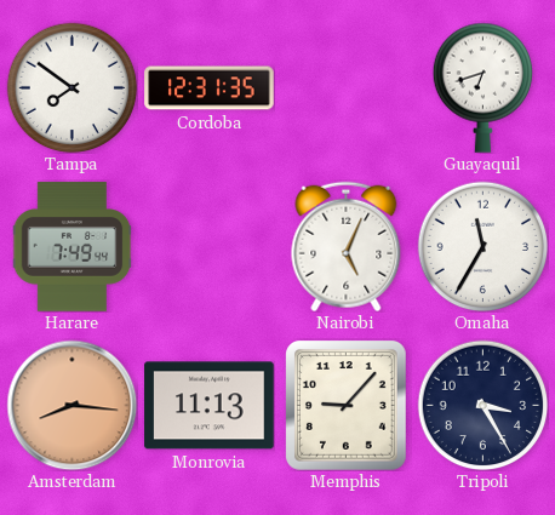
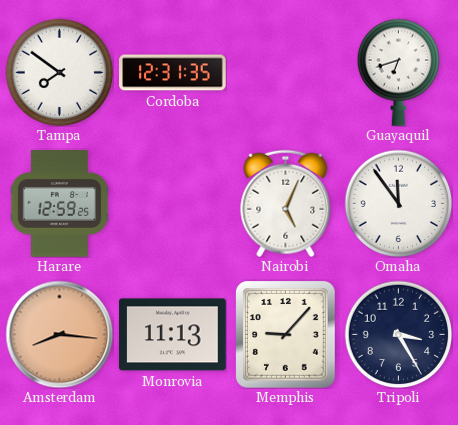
Harare: 7:49 -> 12:59
Omaha: 11:35 -> 11:54
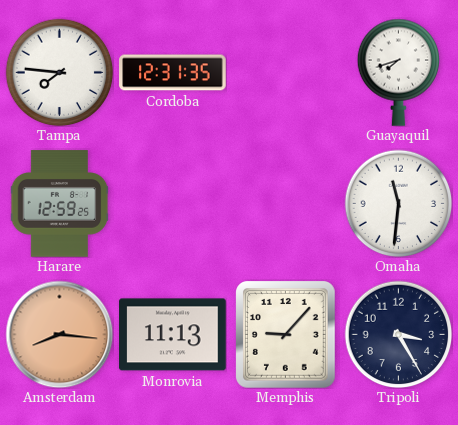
Tampa: 7:51 -> 7:46
Guayaquil: 6:42 -> 7:42
Nairobi: 5:04 -> none
Omaha: 11:54 -> 11:31
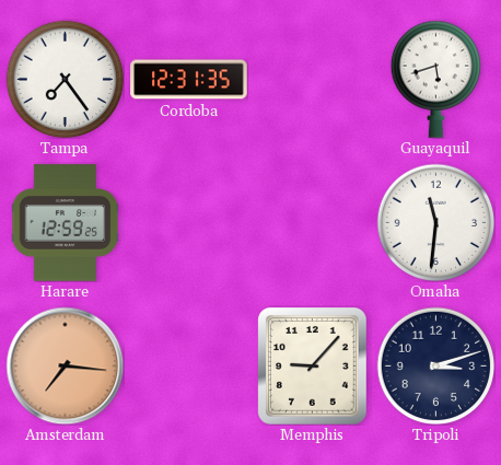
Tampa: 7:46 -> 7:24
Guayaquil: 7:42 -> 5:42
Amsterdam: 8:16 -> 7:16
Monrovia: 11:13 -> none
Tripoli: 3:25 -> 3:12
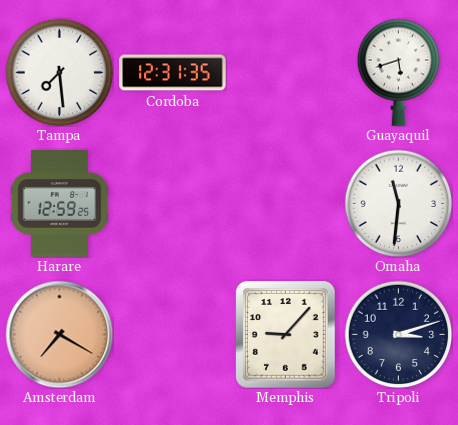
Tampa: 7:24 -> 7:29
Amsterdam: 7:16 -> 7:20
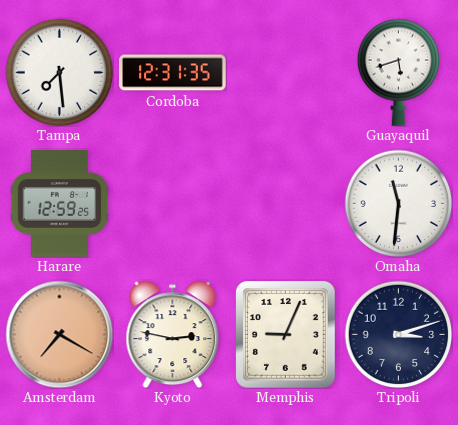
Kyoto: none -> 2:47
Memphis: 9:07 -> 9:04
